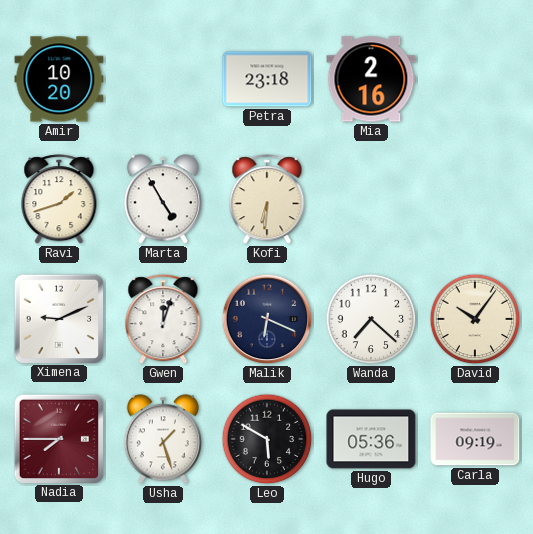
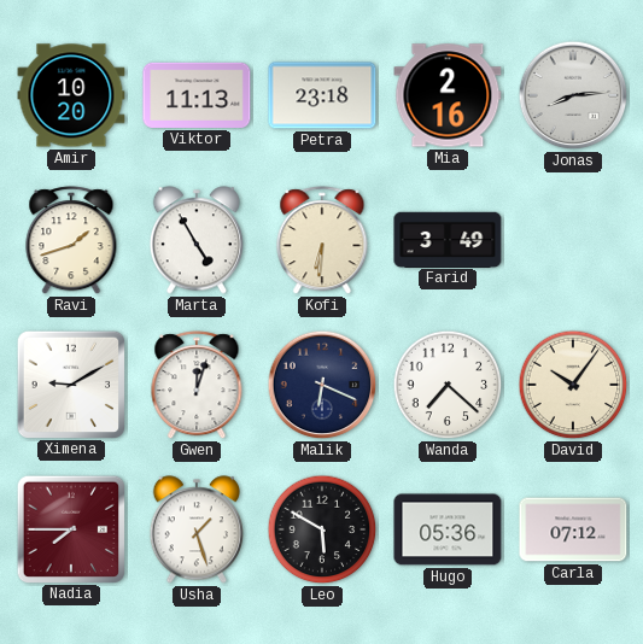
Viktor: none -> 11:13
Jonas: none -> 8:14
Farid: none -> 3:49
Ximena: 9:11 -> 9:10
Carla: 09:19 -> 07:12
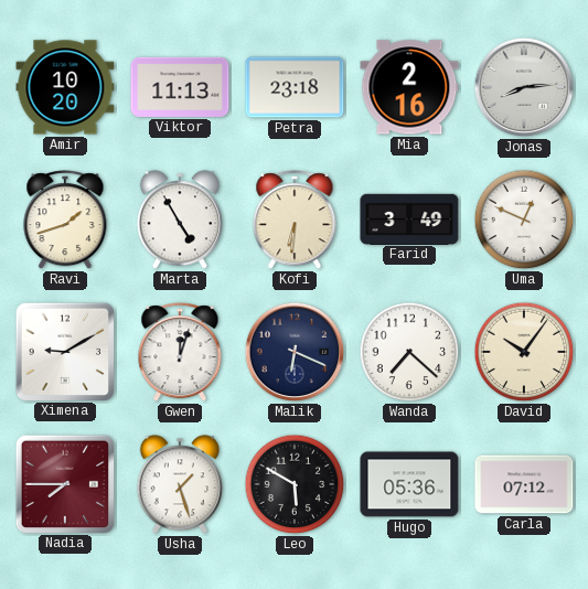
Uma: none -> 12:49
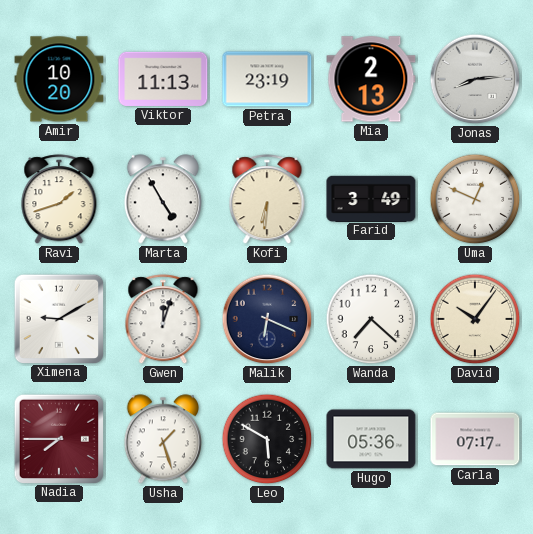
Petra: 23:18 -> 23:19
Mia: 2:16 -> 2:13
Carla: 07:12 -> 07:17
